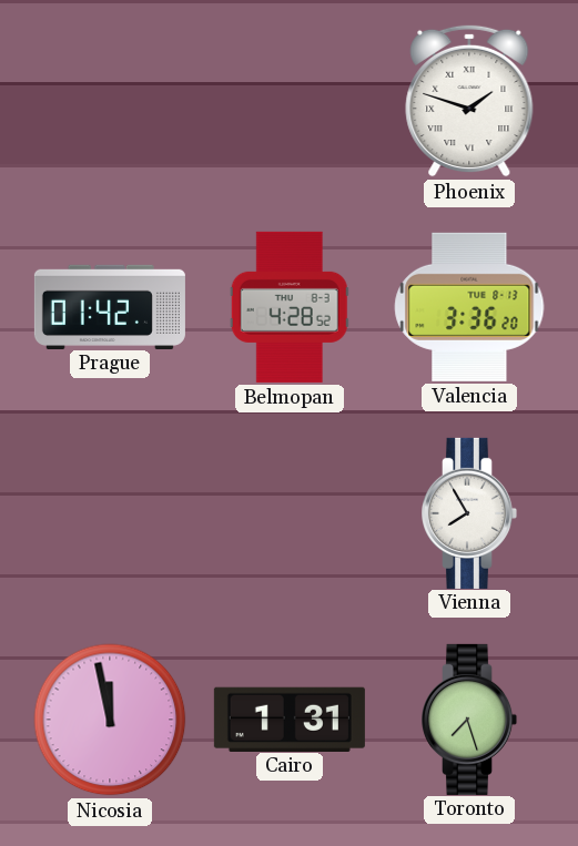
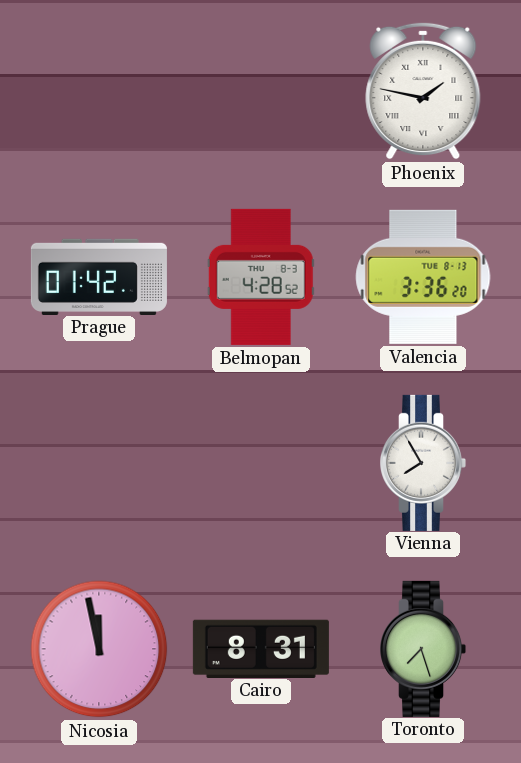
Phoenix: 1:48 -> 1:47
Cairo: 1:31 -> 8:31
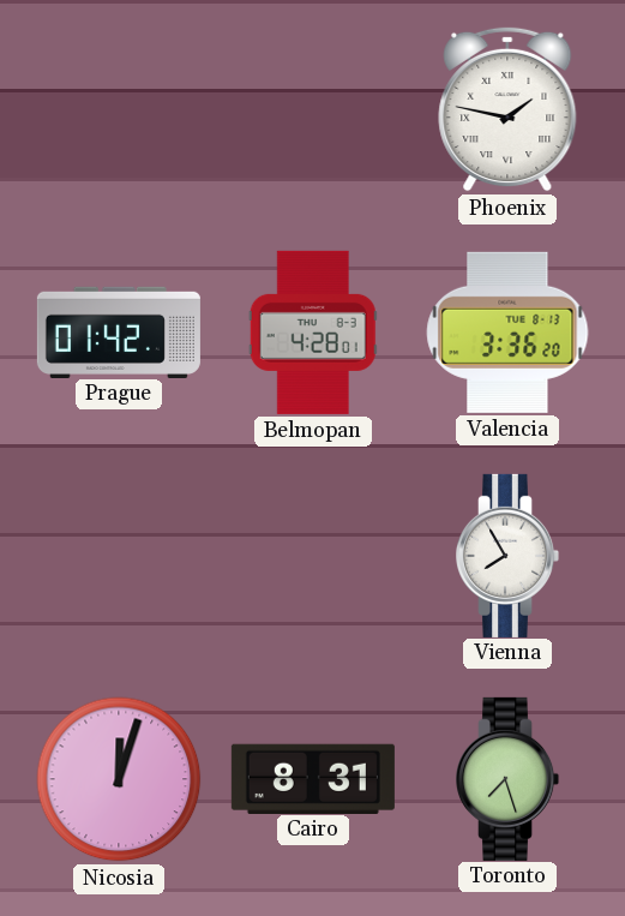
Belmopan: 4:28:52 -> 4:28:01
Nicosia: 11:58 -> 12:03
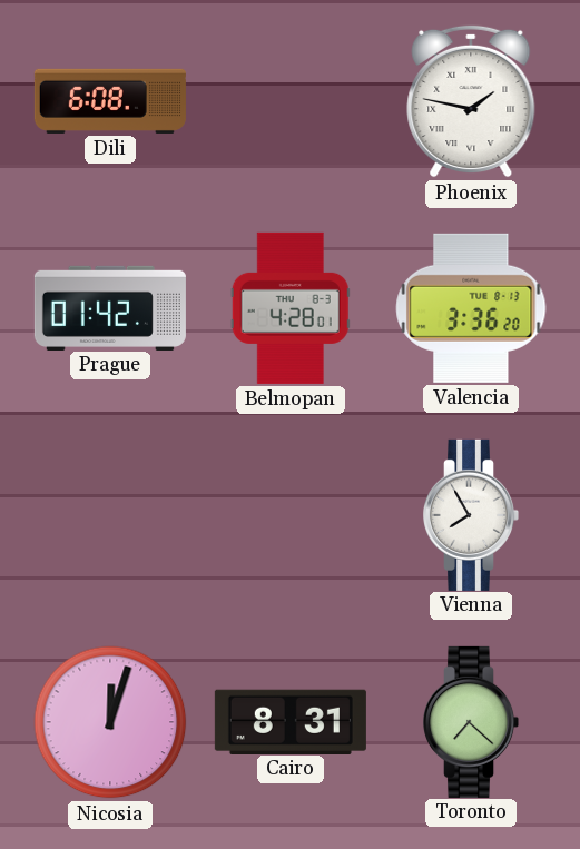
Dili: none -> 6:08
Toronto: 7:27 -> 7:22
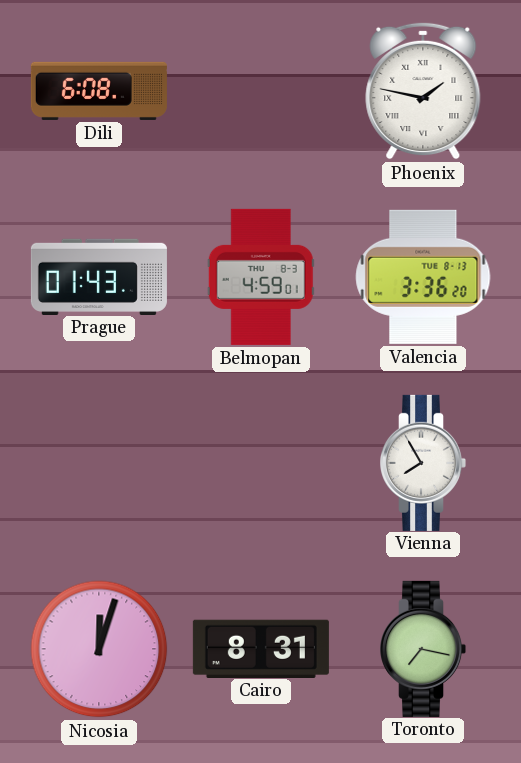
Prague: 01:42 -> 01:43
Belmopan: 4:28 -> 4:59
Toronto: 7:22 -> 7:17
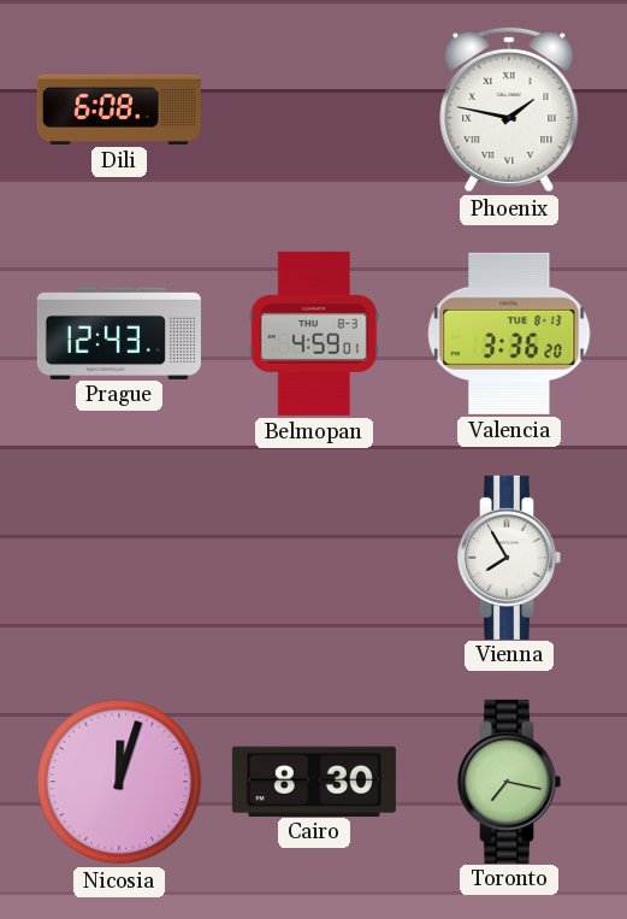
Prague: 01:43 -> 12:43
Cairo: 8:31 -> 8:30
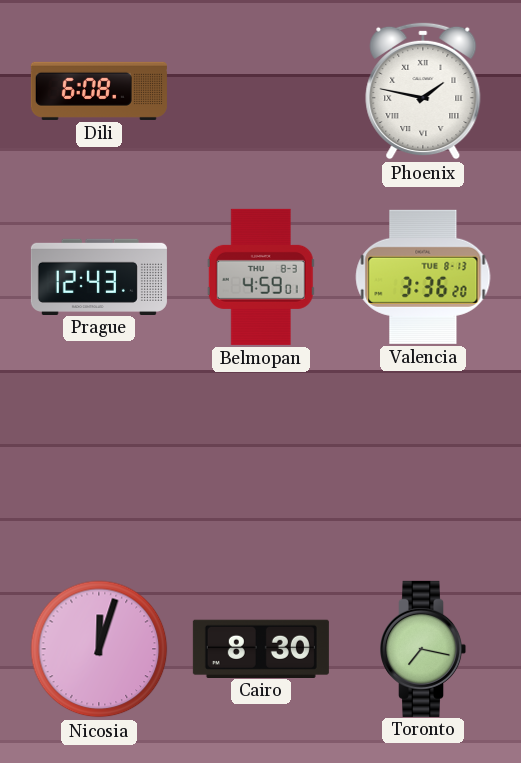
Vienna: 7:55 -> none
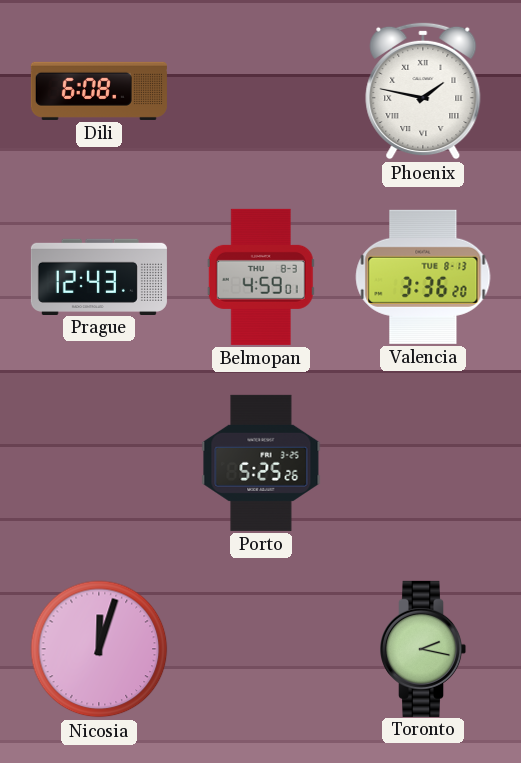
Porto: none -> 5:25
Cairo: 8:30 -> none
Toronto: 7:17 -> 2:17
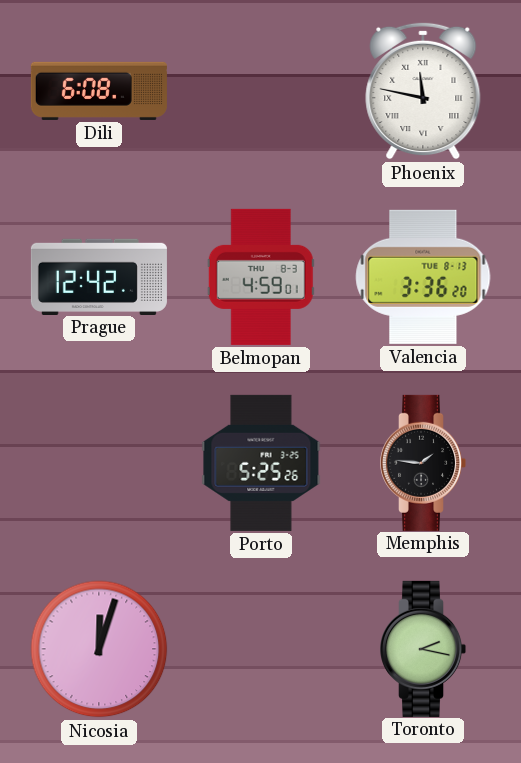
Phoenix: 1:47 -> 11:47
Prague: 12:43 -> 12:42
Memphis: none -> 1:46
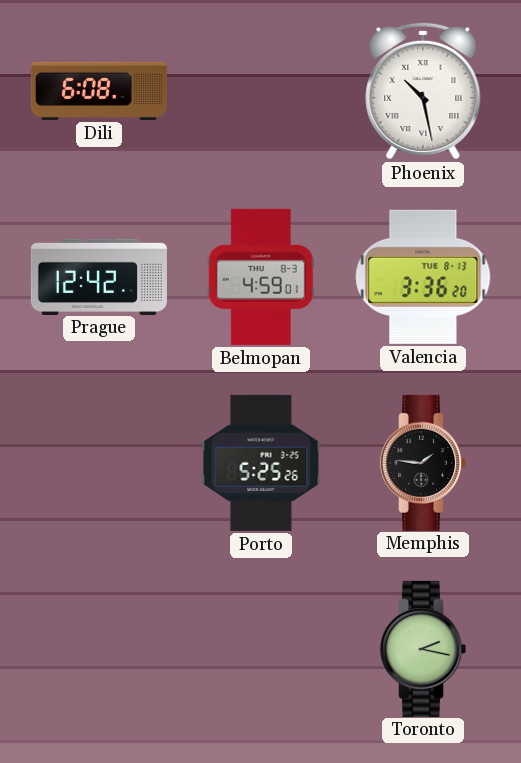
Phoenix: 11:47 -> 10:28
Nicosia: 12:03 -> none
